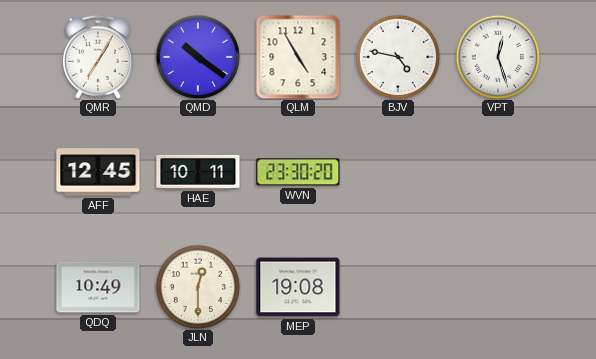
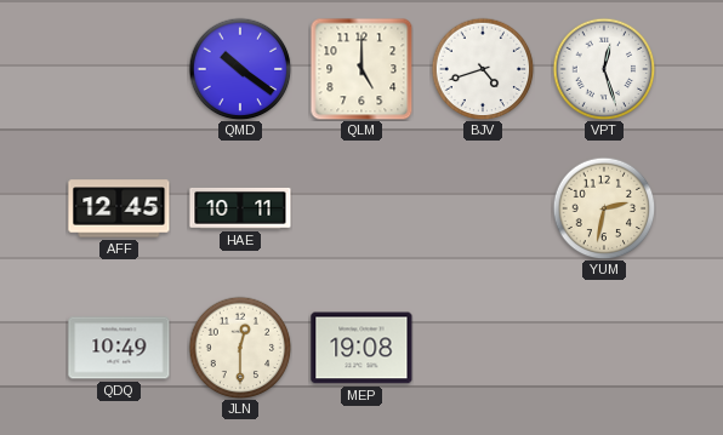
QMR: 7:05 -> none
QLM: 4:55 -> 5:00
BJV: 4:47 -> 4:42
WVN: 23:30 -> none
YUM: none -> 2:32
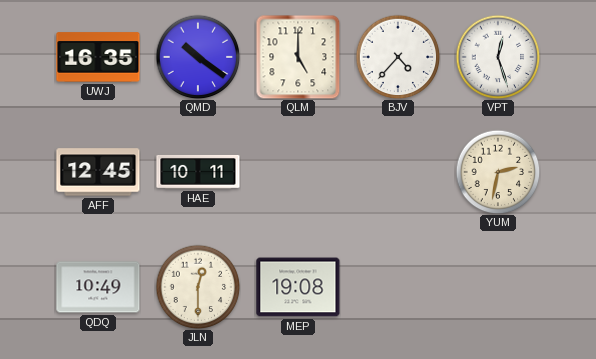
UWJ: none -> 16:35
BJV: 4:42 -> 4:37
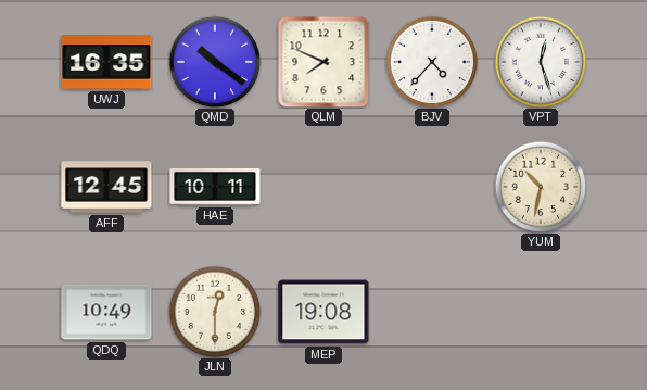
QLM: 5:00 -> 7:49
YUM: 2:32 -> 10:32
